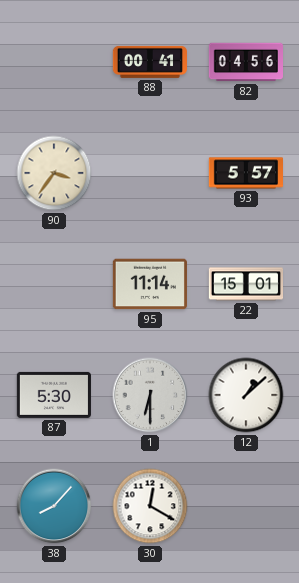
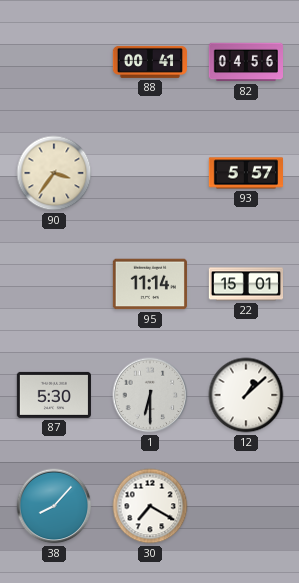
30: 12:20 -> 7:20
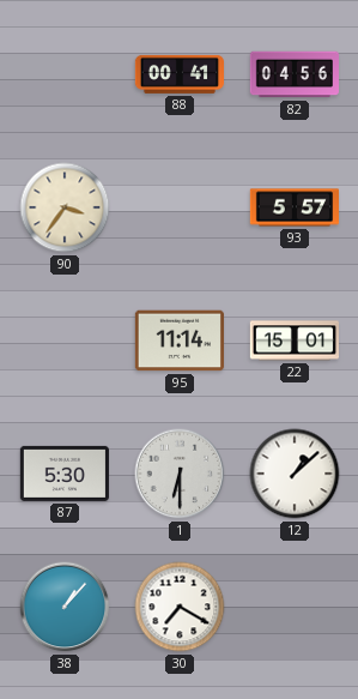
38: 8:07 -> 1:07
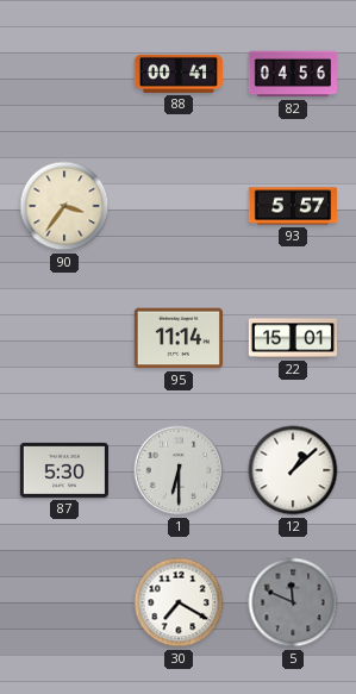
38: 1:07 -> none
5: none -> 11:49
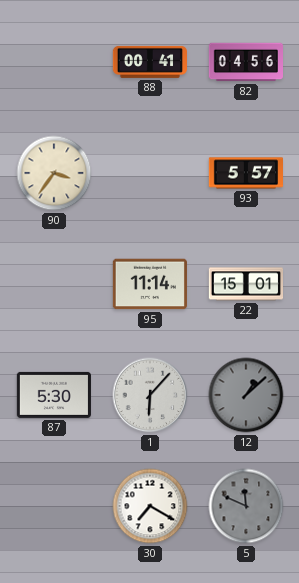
1: 6:30 -> 6:07
12 dial: white -> grey
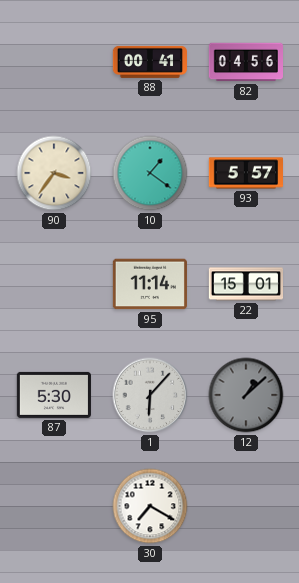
10: none -> 1:21
5: 11:49 -> none
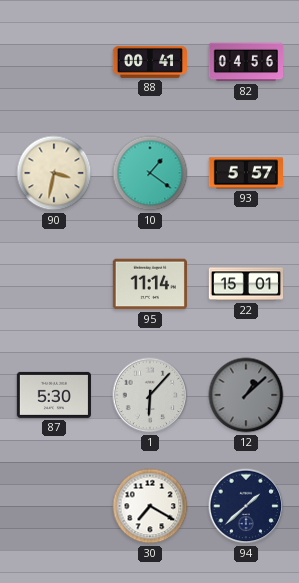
90: 3:36 -> 3:32
94: none -> 1:38
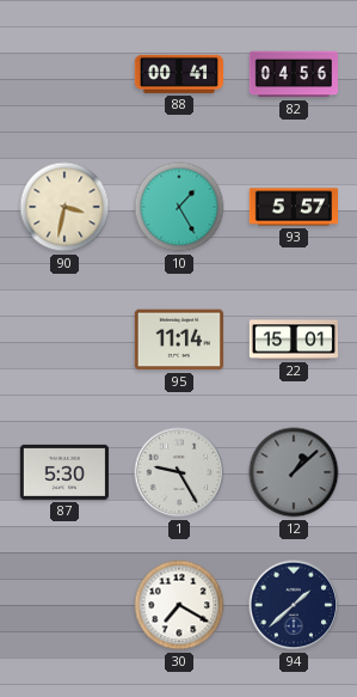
10: 1:21 -> 1:25
1: 6:07 -> 9:25
